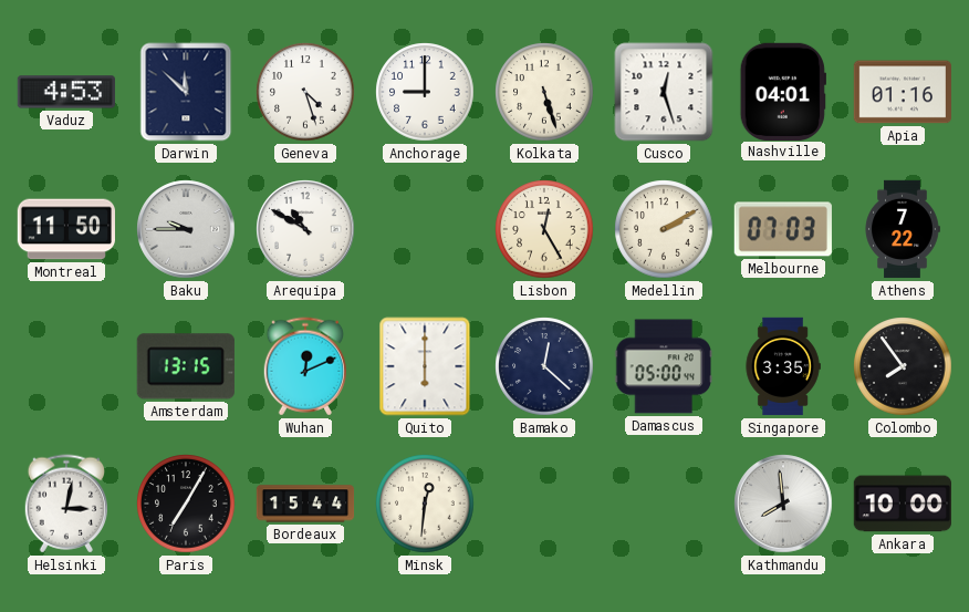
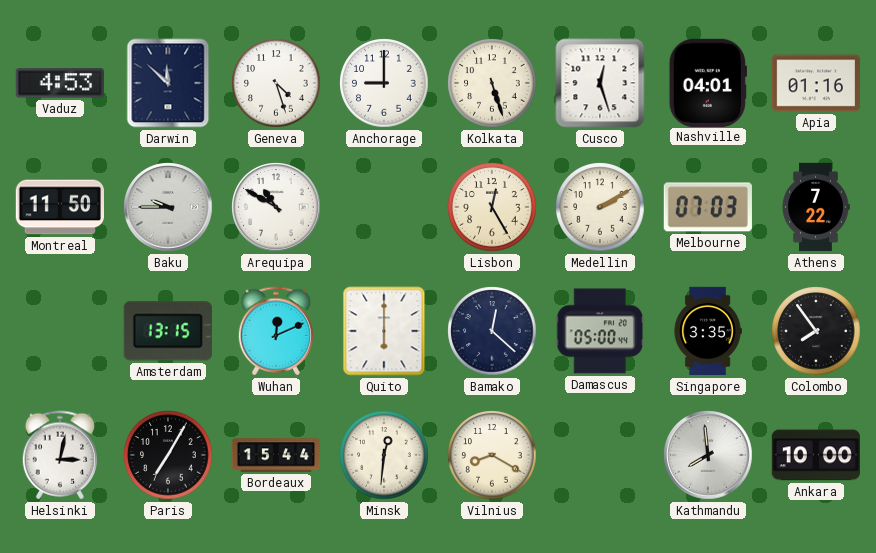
Vilnius: none -> 8:20
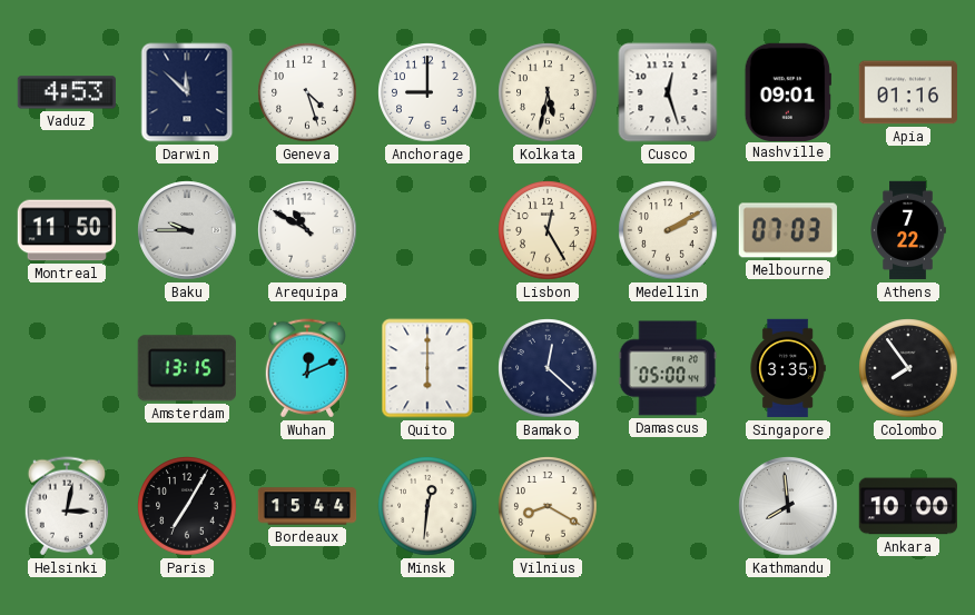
Kolkata: 5:27 -> 5:32
Nashville: 04:01 -> 09:01
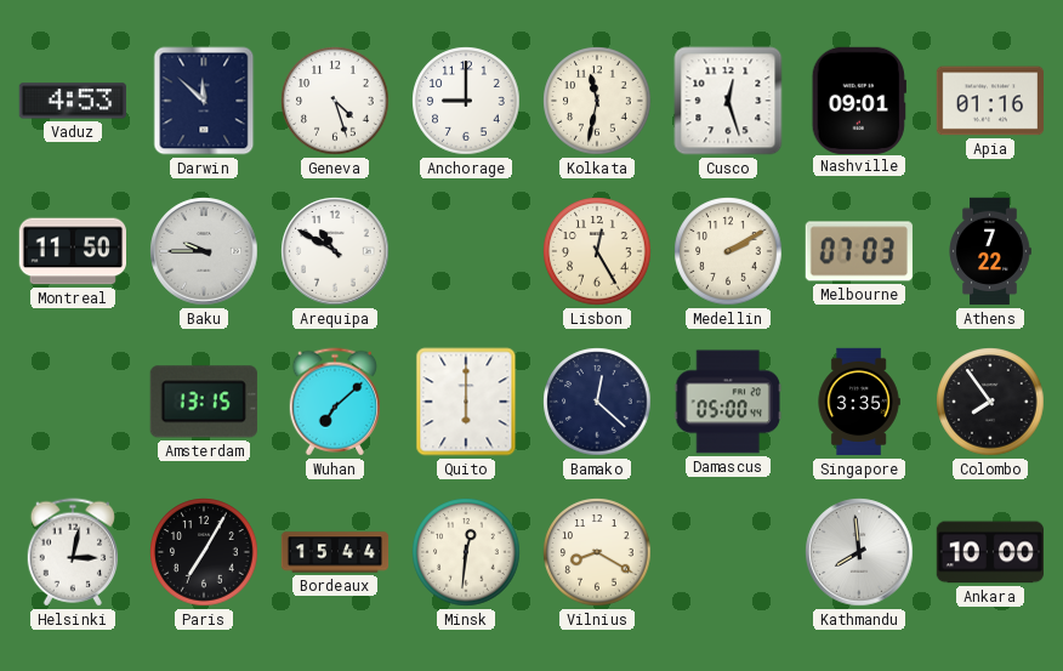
Kolkata: 5:32 -> 11:32
Wuhan: 12:11 -> 7:08
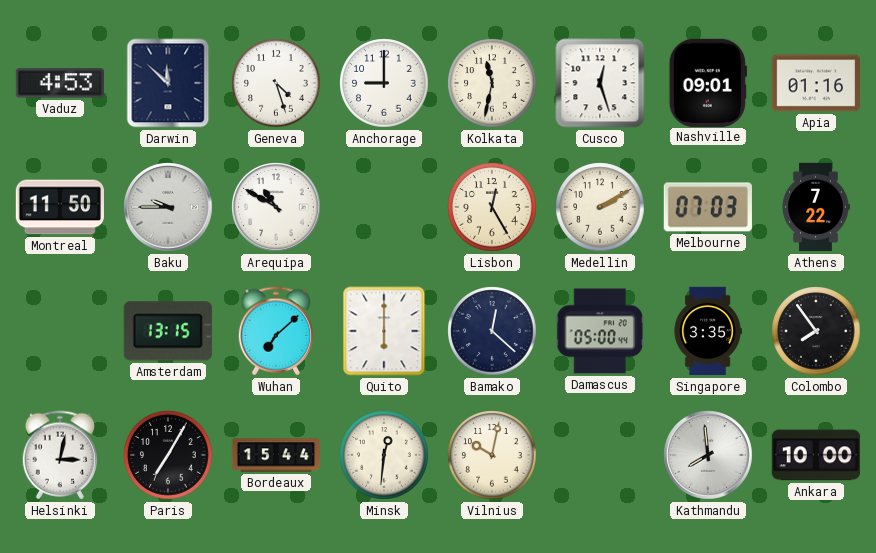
Vilnius: 8:20 -> 10:02
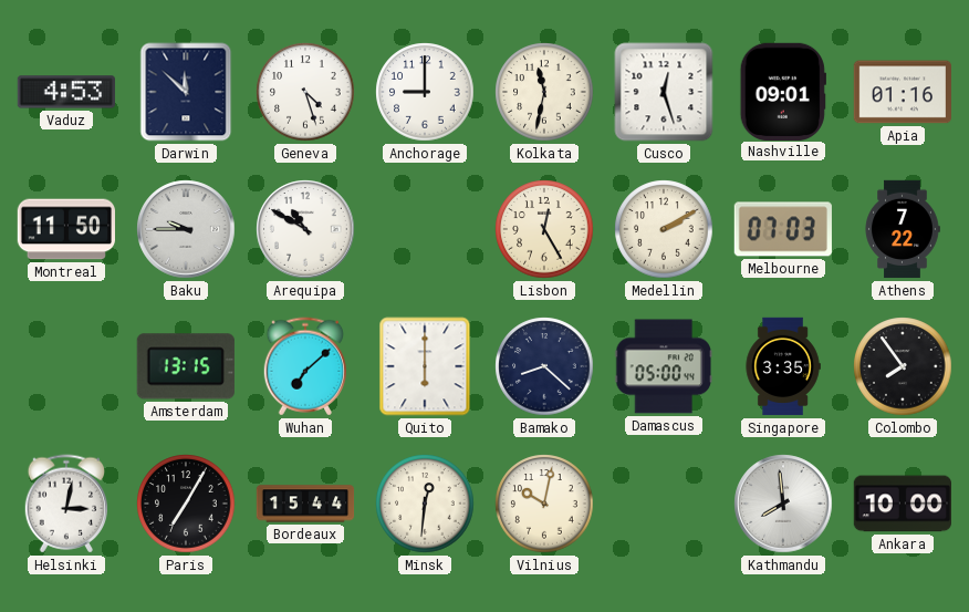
Bamako: 12:22 -> 8:22
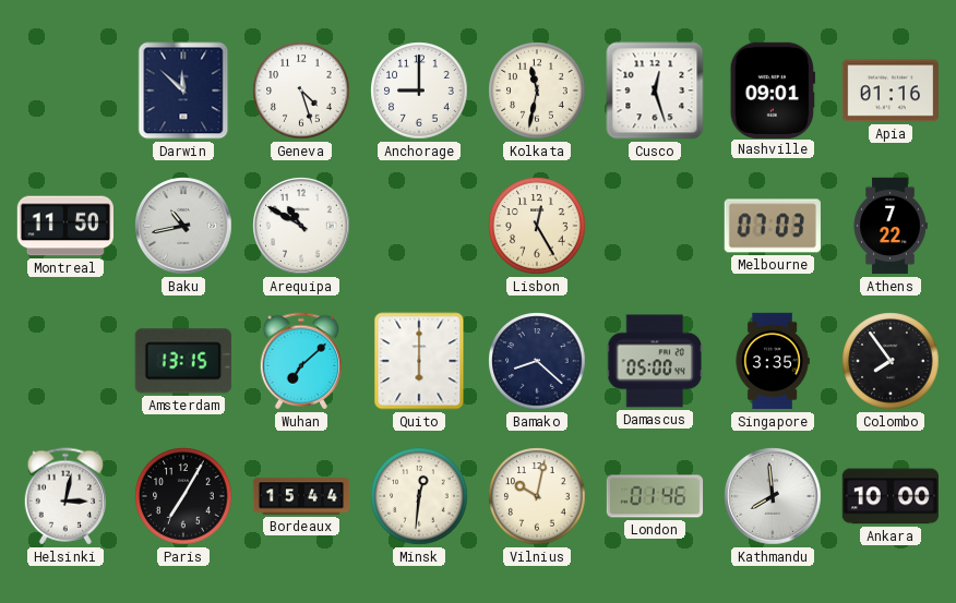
Vaduz: 4:53 -> none
Baku: 9:45 -> 10:43
Medellin: 2:10 -> none
London: none -> 01:46
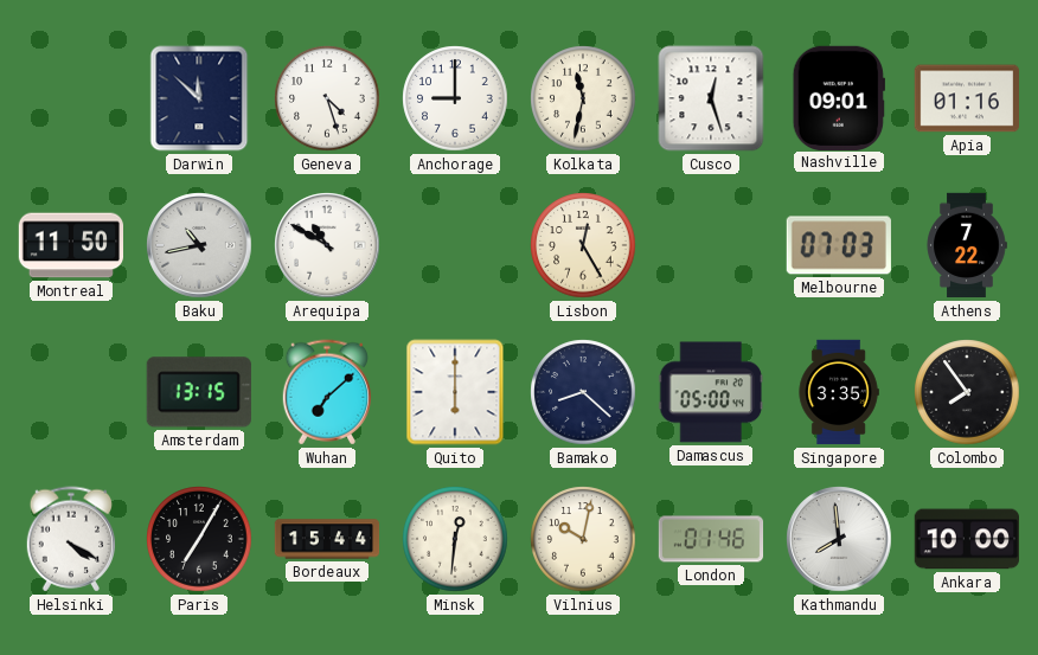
Helsinki: 3:02 -> 4:20
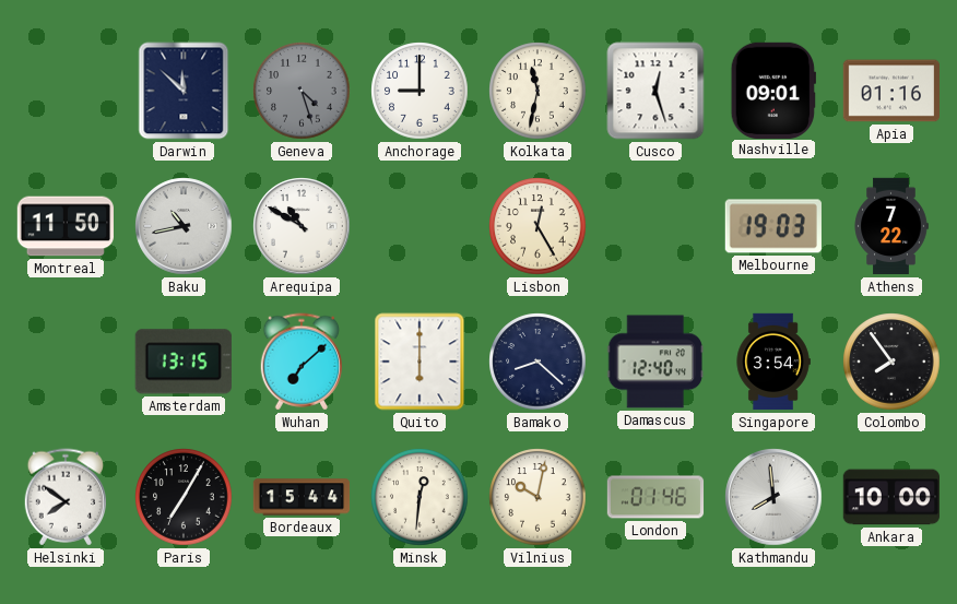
Geneva dial: white -> grey
Melbourne: 07:03 -> 19:03
Damascus: 05:00 -> 12:40
Singapore: 3:35 -> 3:54
Helsinki: 4:20 -> 7:51
